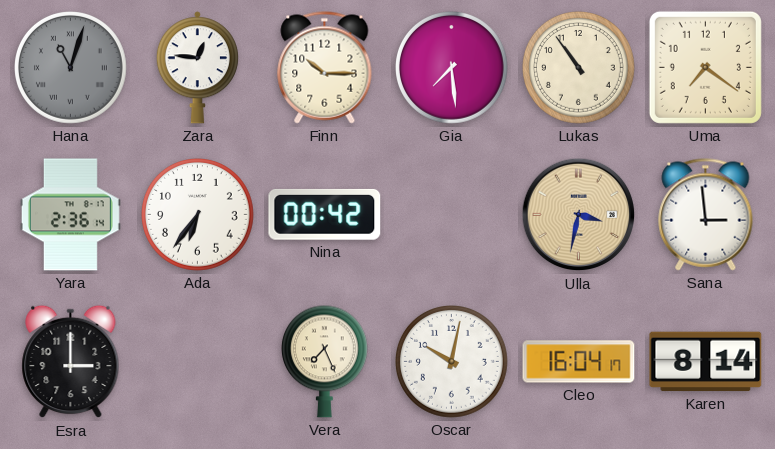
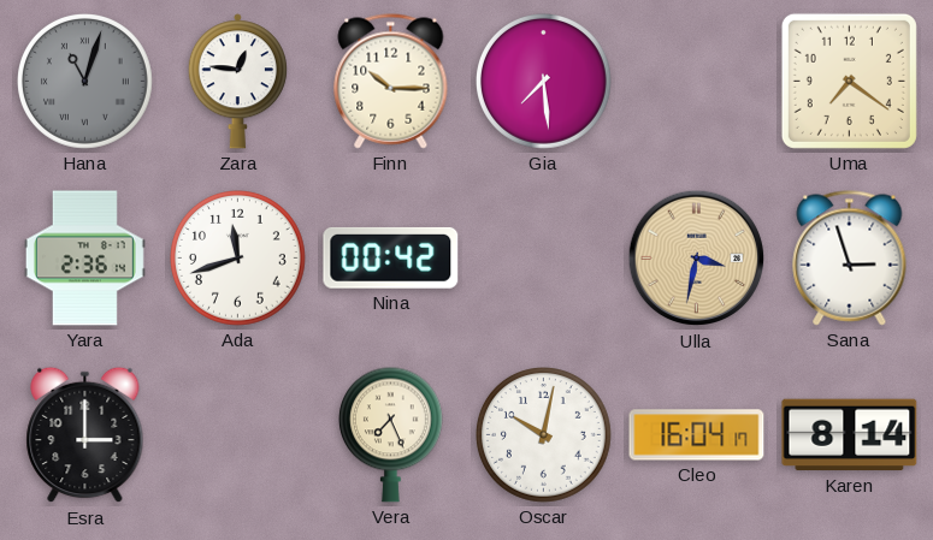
Lukas: 10:54 -> none
Ada: 6:36 -> 11:42
Sana: 2:59 -> 2:57
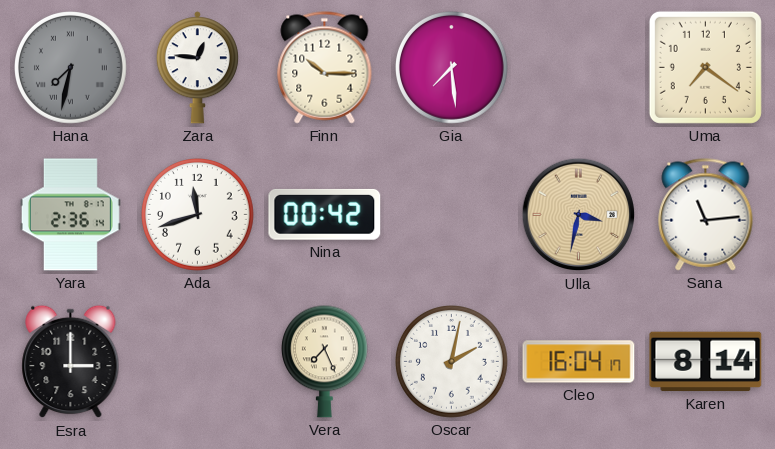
Hana: 11:03 -> 7:32
Sana: 2:57 -> 11:14
Oscar: 10:02 -> 2:02
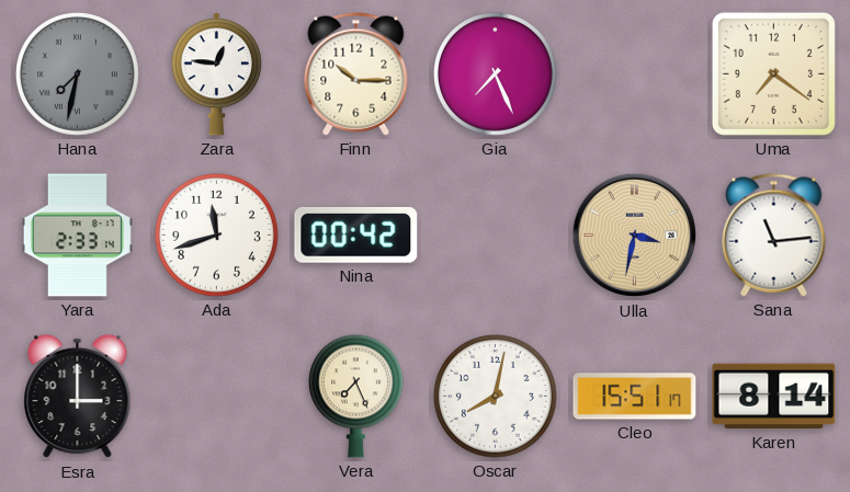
Gia: 7:29 -> 7:26
Yara: 2:36 -> 2:33
Oscar: 2:02 -> 8:02
Cleo: 16:04 -> 15:51
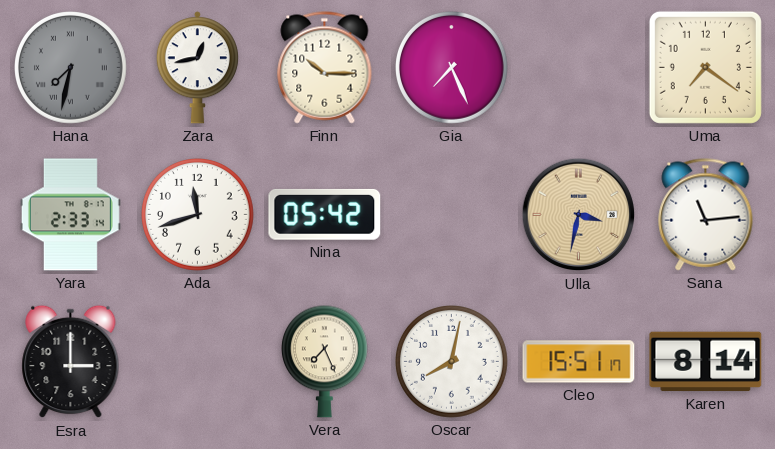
Zara: 12:46 -> 12:43
Nina: 00:42 -> 05:42
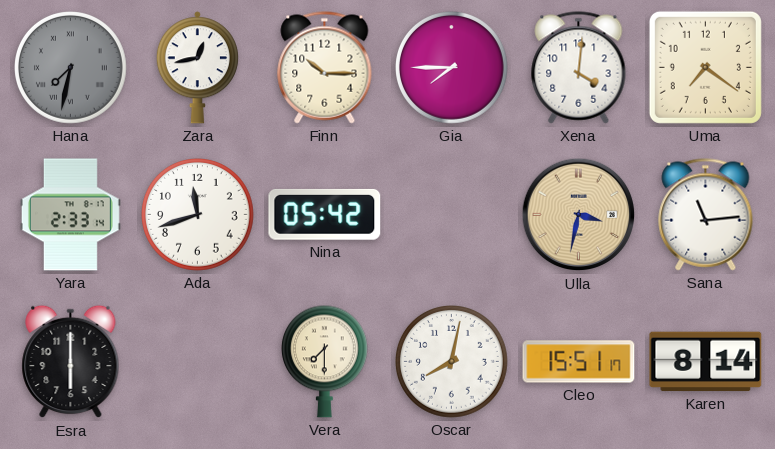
Gia: 7:26 -> 7:45
Xena: none -> 4:01
Esra: 3:00 -> 6:00
Vera: 7:26 -> 7:30
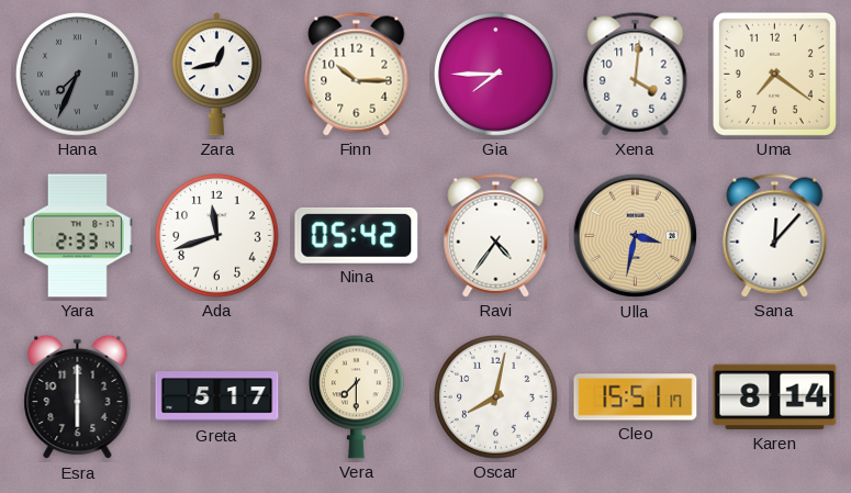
Hana: 7:32 -> 7:34
Ravi: none -> 4:36
Sana: 11:14 -> 12:07
Greta: none -> 5:17
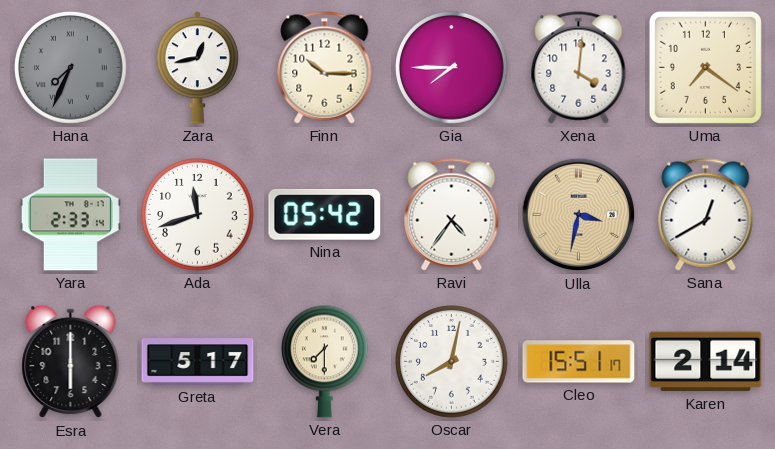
Sana: 12:07 -> 12:40
Karen: 8:14 -> 2:14
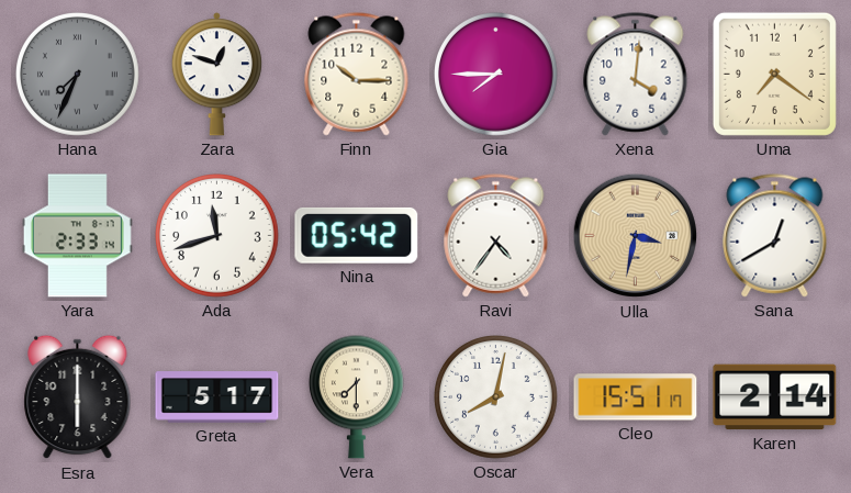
Zara: 12:43 -> 12:48
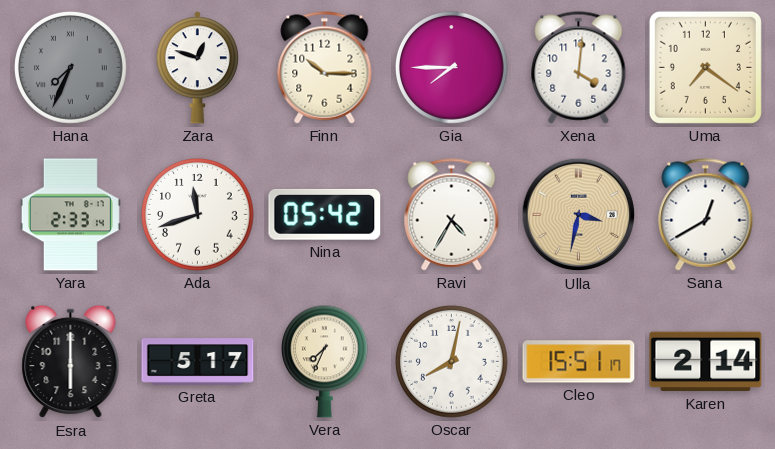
Ravi: 4:36 -> 4:35
Vera: 7:30 -> 7:34
